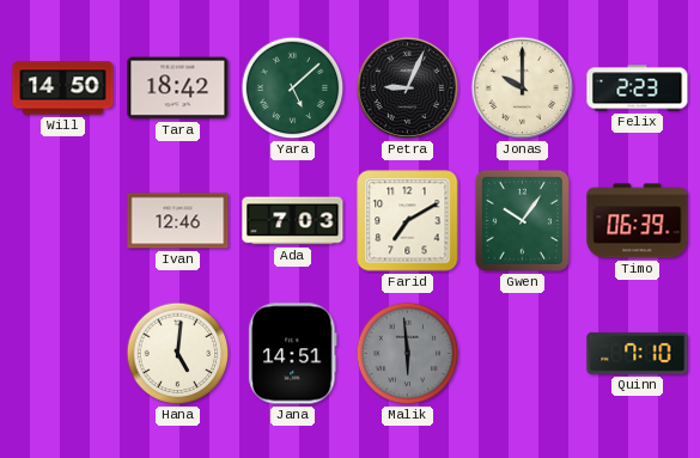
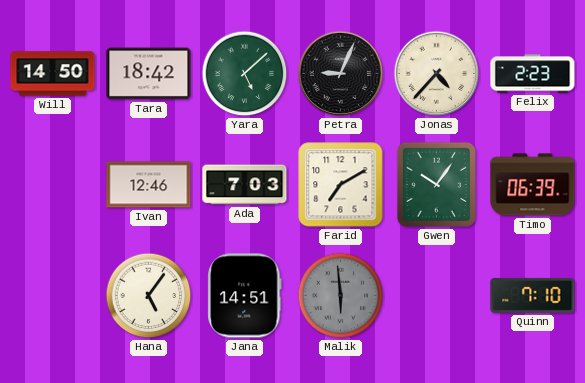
Jonas: 10:00 -> 4:37
Hana: 5:01 -> 5:06
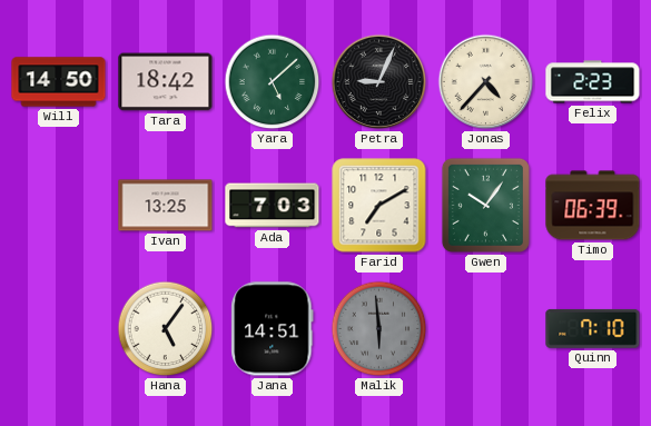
Ivan: 12:46 -> 13:25
